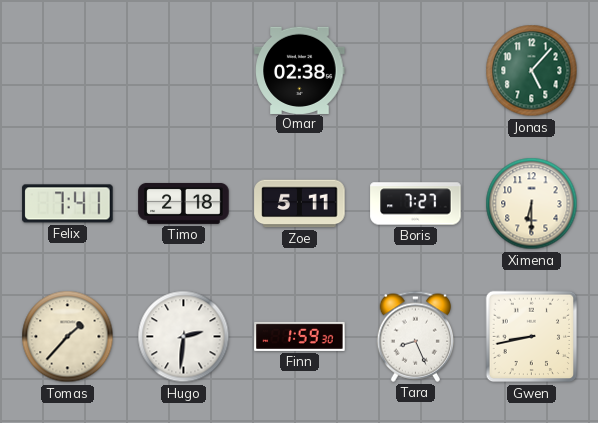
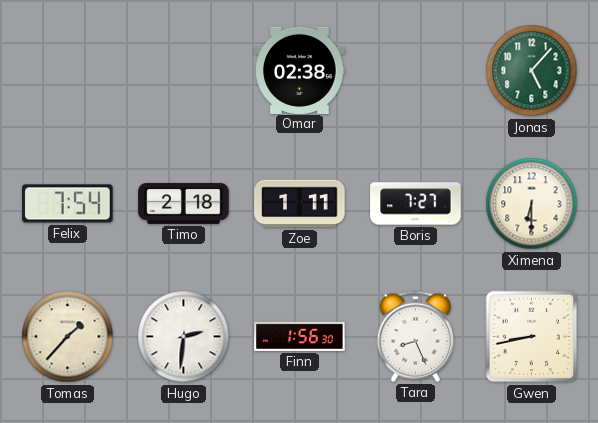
Felix: 7:41 -> 7:54
Zoe: 5:11 -> 1:11
Finn: 1:59 -> 1:56
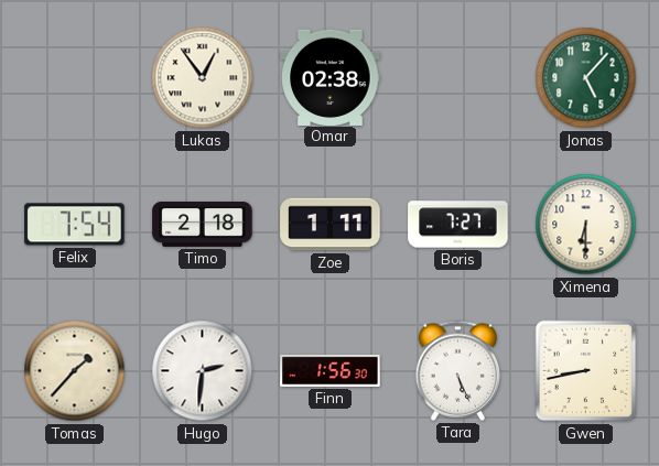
Lukas: none -> 12:54
Tara: 8:26 -> 5:26
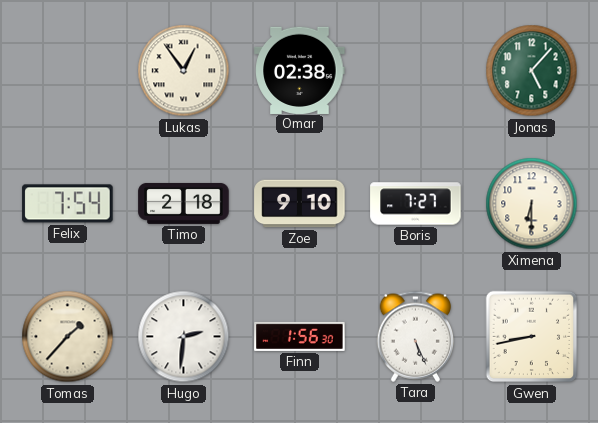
Zoe: 1:11 -> 9:10
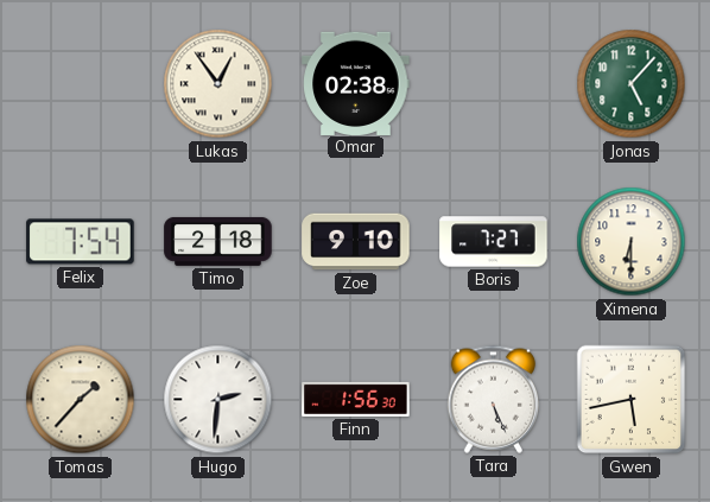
Gwen: 8:43 -> 5:43
